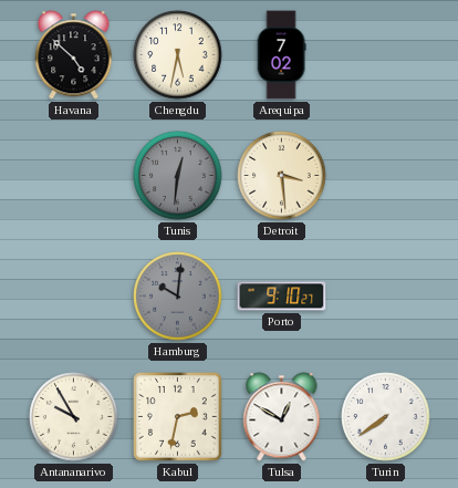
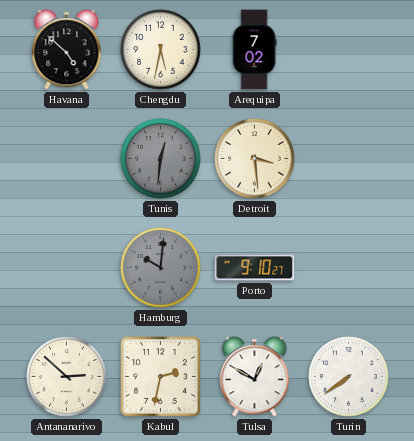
Antananarivo: 9:55 -> 2:52
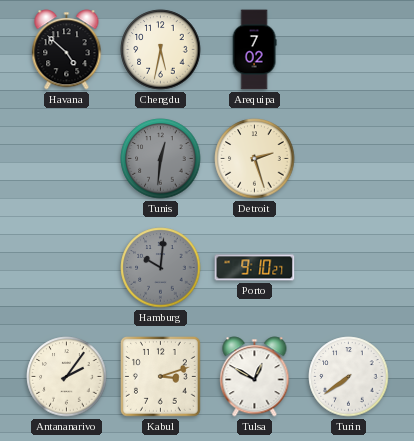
Detroit: 3:29 -> 2:27
Antananarivo: 2:52 -> 2:06
Kabul: 2:32 -> 3:12
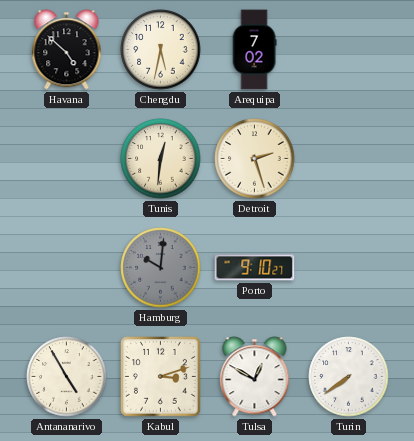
Tunis dial: grey -> cream
Antananarivo: 2:06 -> 4:55
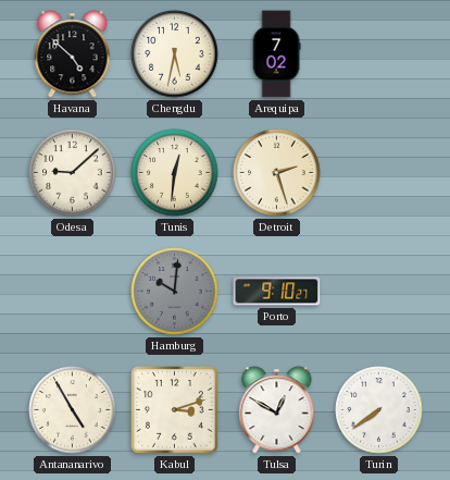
Odesa: none -> 9:08
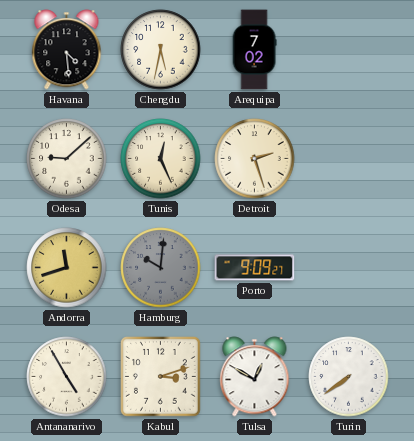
Havana: 4:52 -> 4:29
Tunis: 12:31 -> 12:26
Andorra: none -> 11:42
Porto: 9:10 -> 9:09
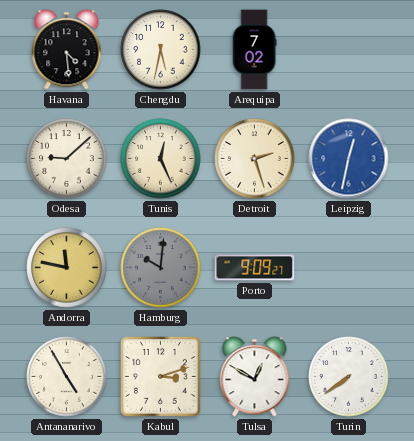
Leipzig: none -> 12:32
Andorra: 11:42 -> 11:47
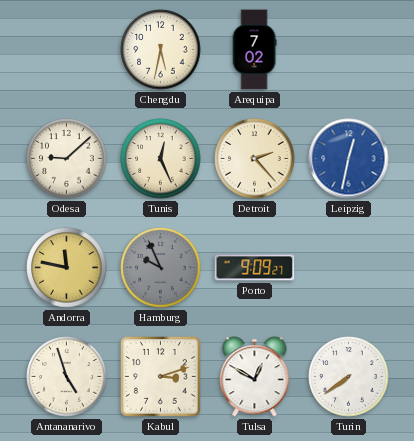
Havana: 4:29 -> none
Detroit: 2:27 -> 2:23
Hamburg: 10:01 -> 9:56
Antananarivo: 4:55 -> 4:57
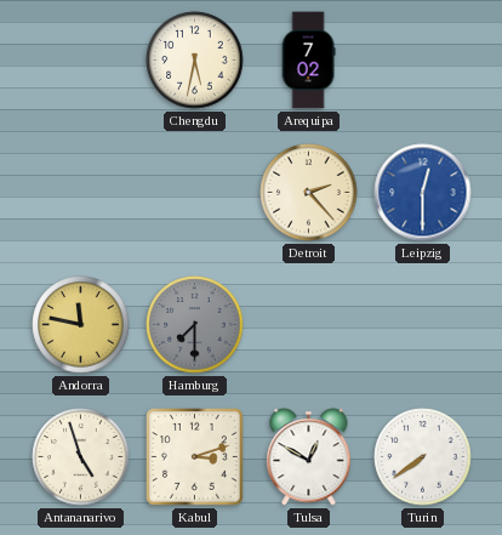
Odesa: 9:08 -> none
Tunis: 12:26 -> none
Leipzig: 12:32 -> 12:30
Hamburg: 9:56 -> 7:30
Porto: 9:09 -> none
